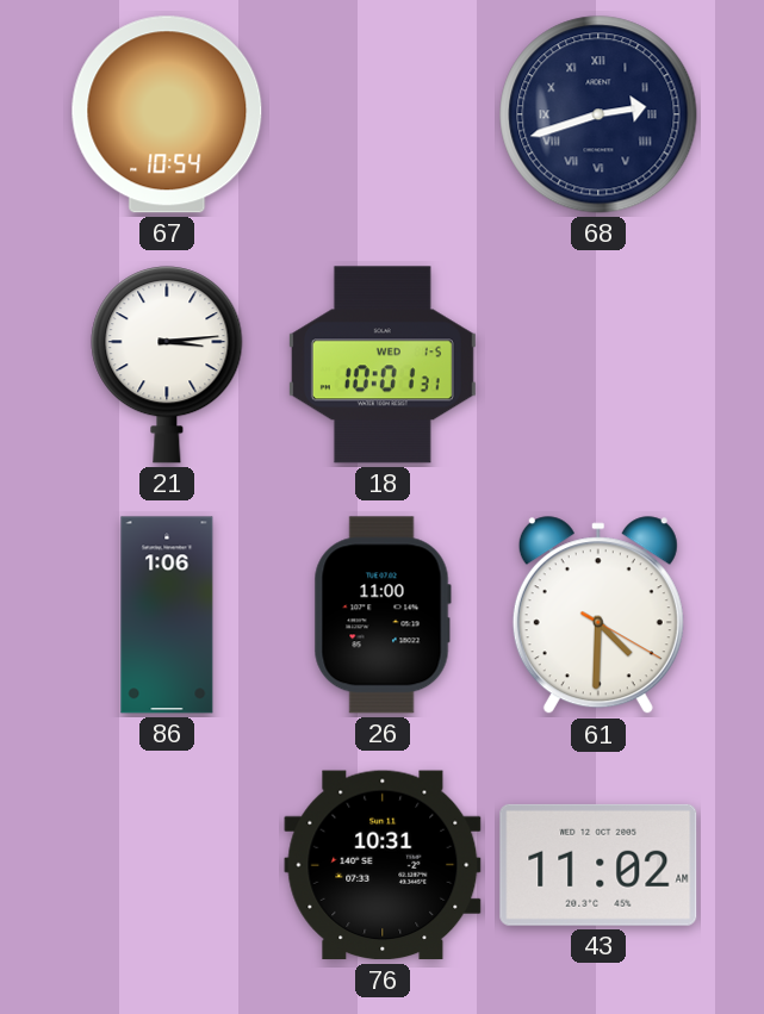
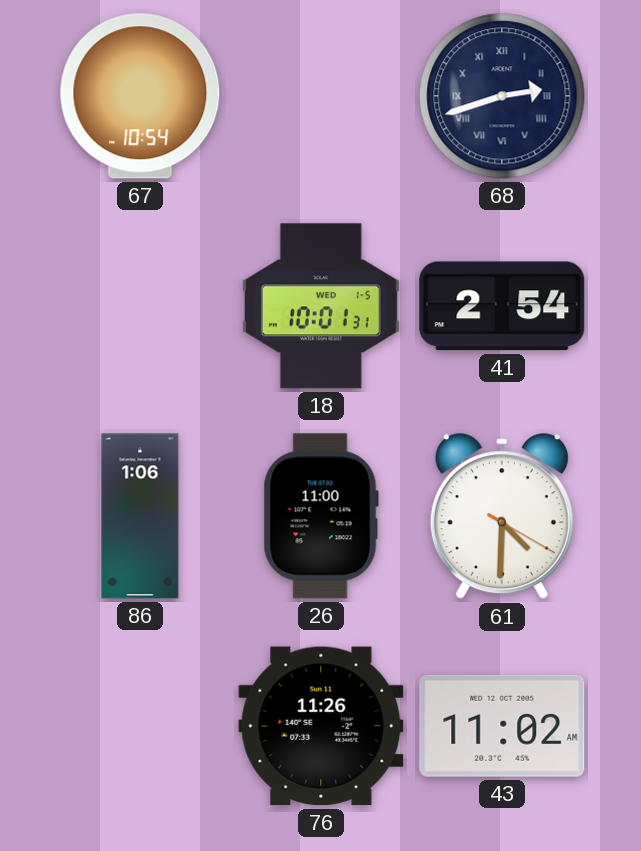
21: 3:14 -> none
41: none -> 2:54
76: 10:31 -> 11:26
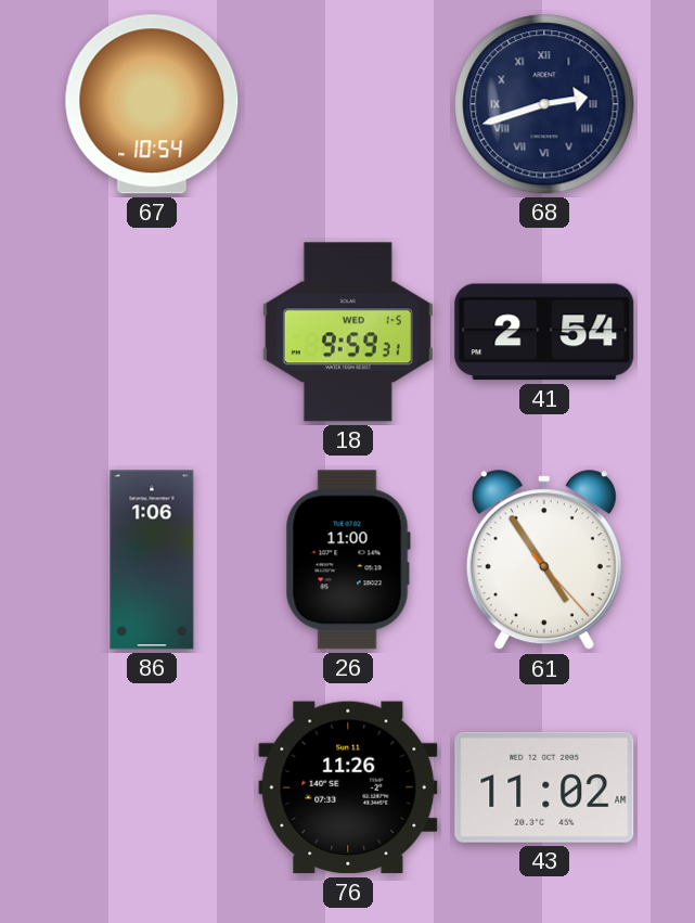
18: 10:01 -> 9:59
61: 4:30 -> 4:54
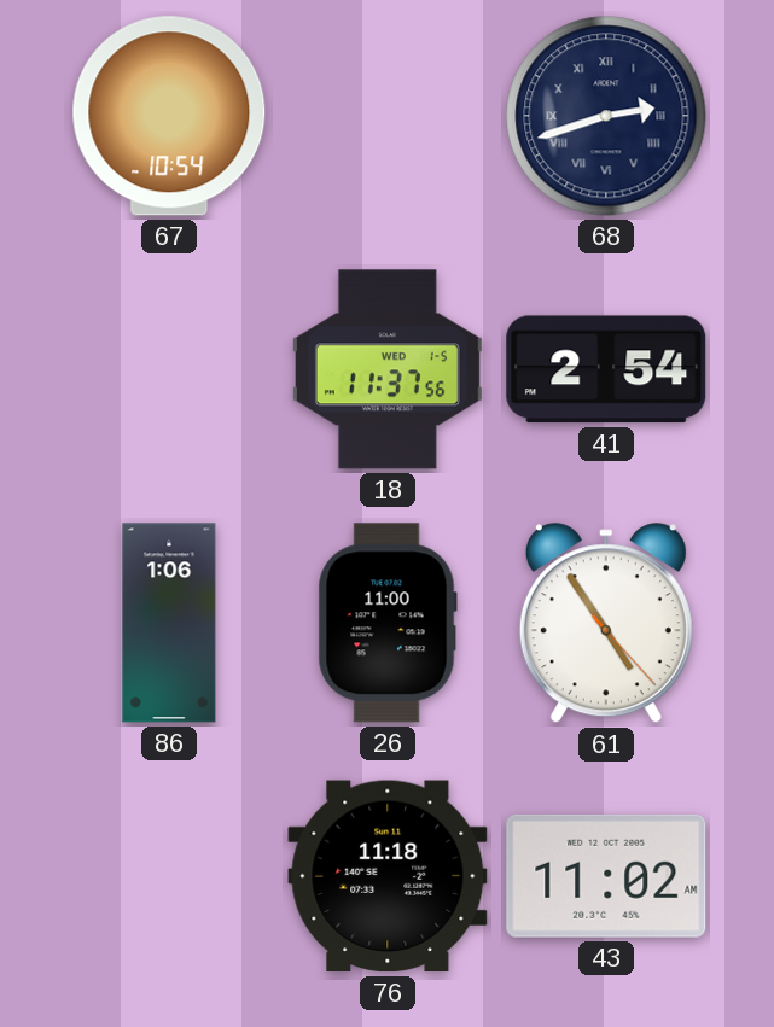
18: 9:59 -> 11:37
76: 11:26 -> 11:18
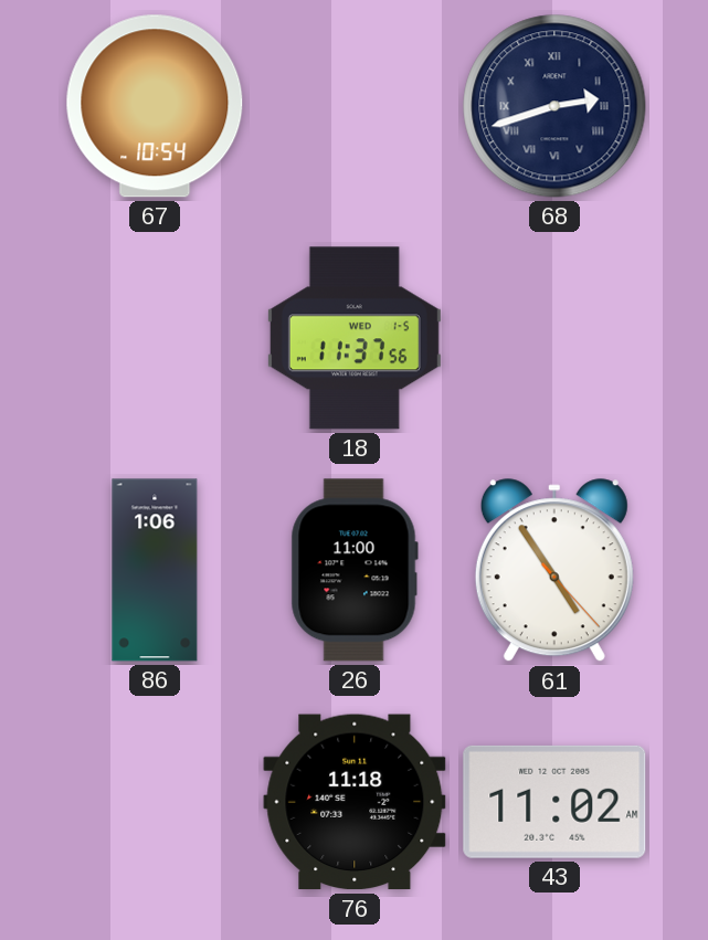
41: 2:54 -> none
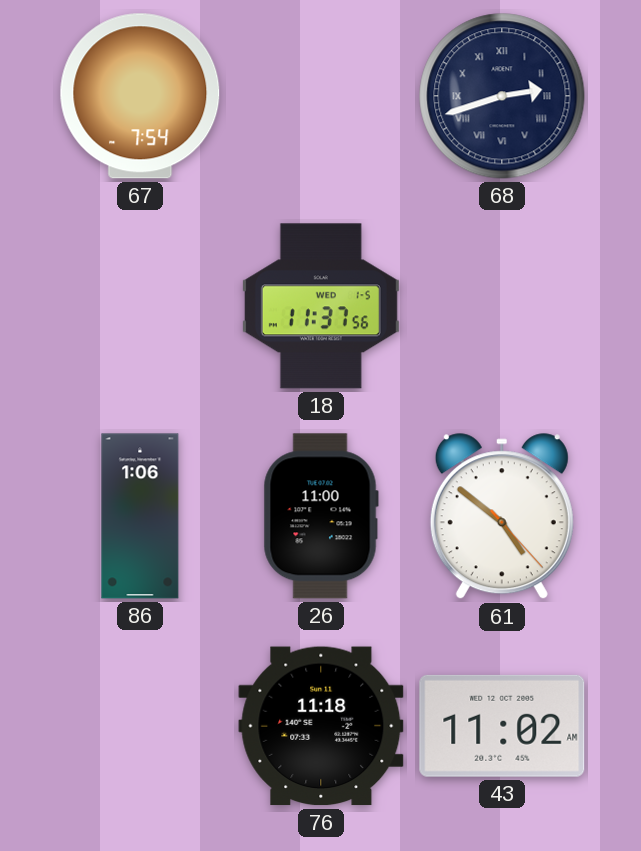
67: 10:54 -> 7:54
61: 4:54 -> 4:51
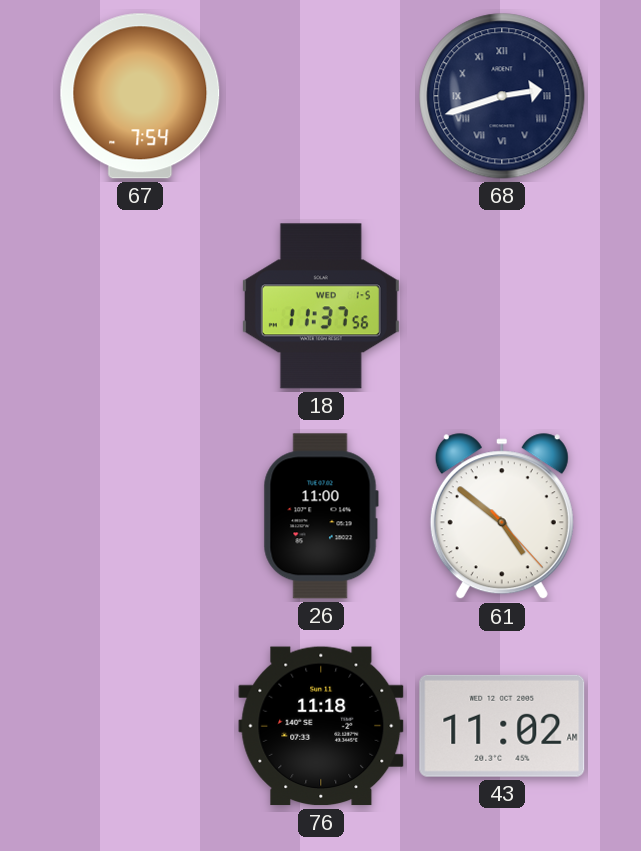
86: 1:06 -> none
